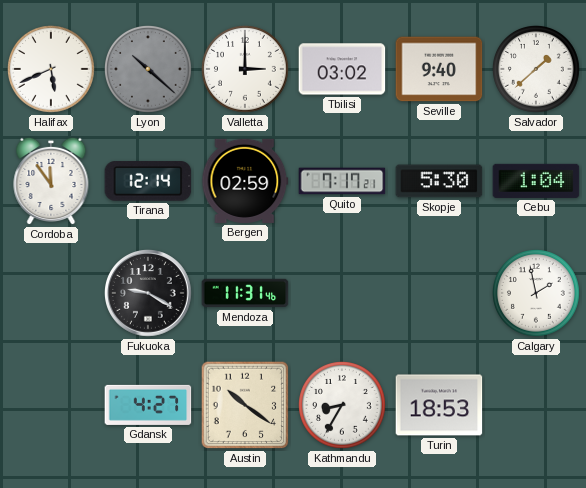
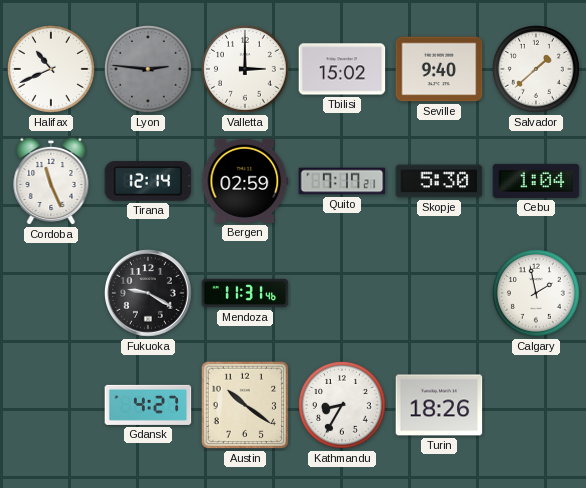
Halifax: 5:41 -> 10:41
Lyon: 10:22 -> 2:46
Tbilisi: 03:02 -> 15:02
Cordoba: 11:54 -> 11:26
Turin: 18:53 -> 18:26
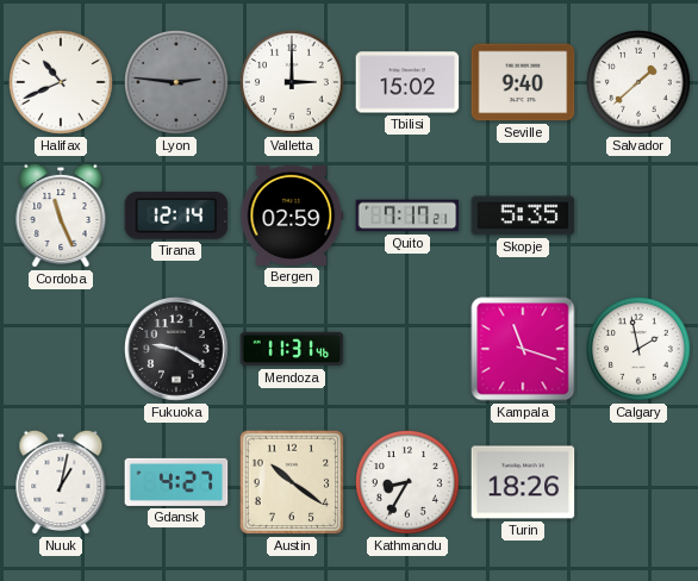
Skopje: 5:30 -> 5:35
Cebu: 1:04 -> none
Kampala: none -> 11:18
Nuuk: none -> 1:02
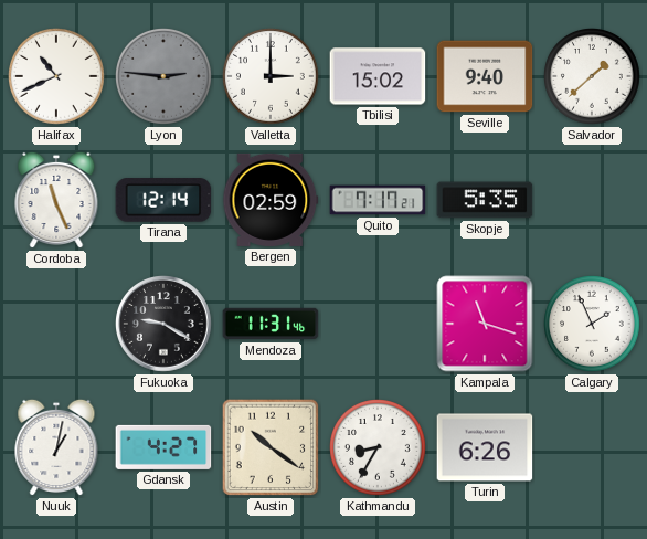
Calgary: 1:58 -> 1:56
Turin: 18:26 -> 6:26
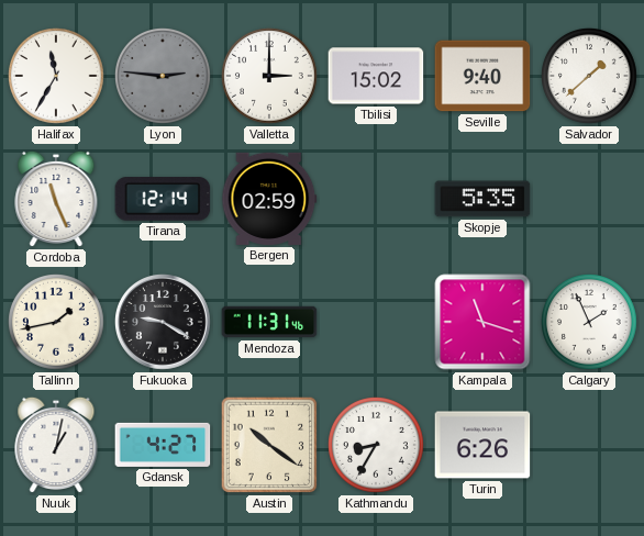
Halifax: 10:41 -> 11:35
Quito: 7:17 -> none
Tallinn: none -> 1:43
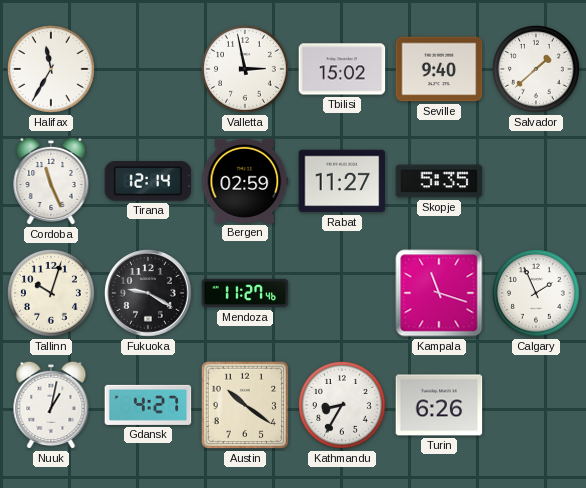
Lyon: 2:46 -> none
Valletta: 3:00 -> 2:58
Rabat: none -> 11:27
Tallinn: 1:43 -> 10:03
Mendoza: 11:31 -> 11:27
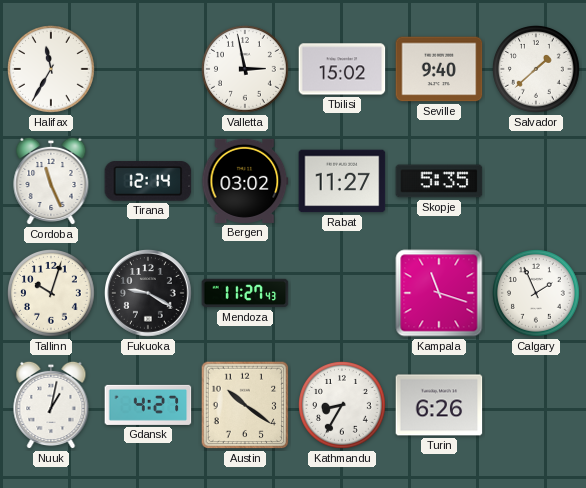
Bergen: 02:59 -> 03:02
Mendoza: 11:27:46 -> 11:27:43
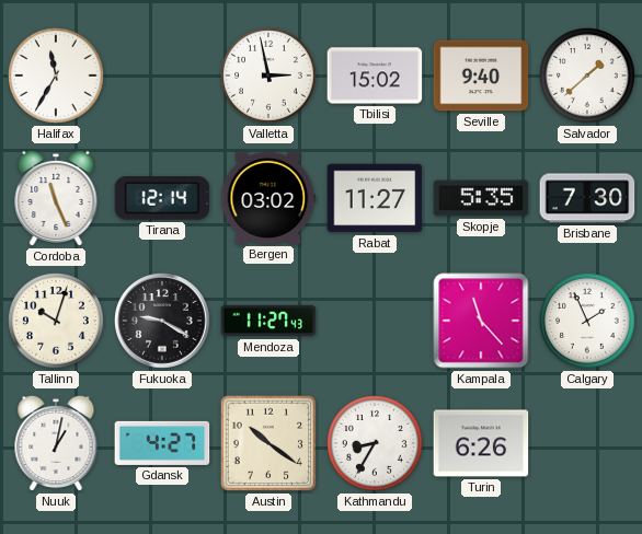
Brisbane: none -> 7:30
Kampala: 11:18 -> 11:23
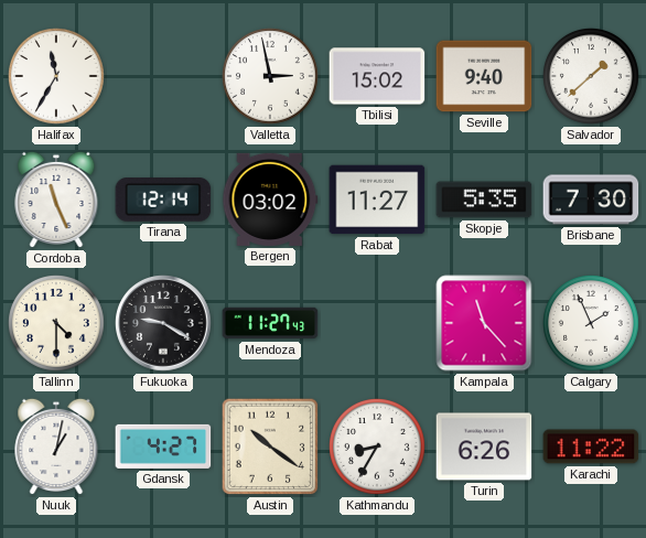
Tallinn: 10:03 -> 4:30
Karachi: none -> 11:22
